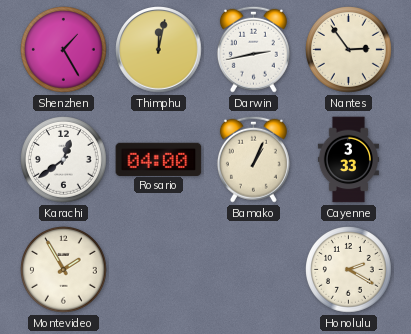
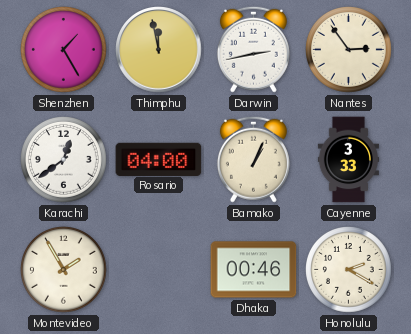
Thimphu: 12:02 -> 11:58
Dhaka: none -> 00:46
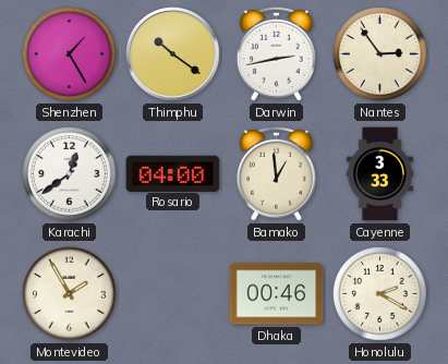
Thimphu: 11:58 -> 10:21
Bamako: 1:04 -> 12:59
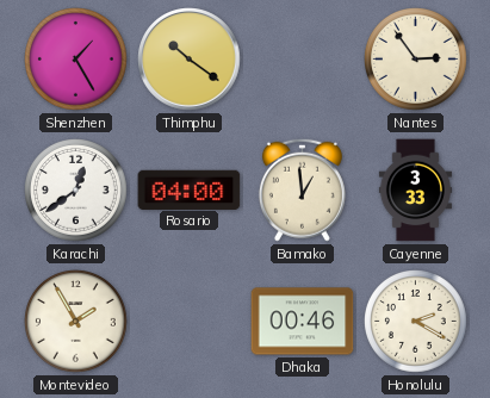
Darwin: 2:43 -> none
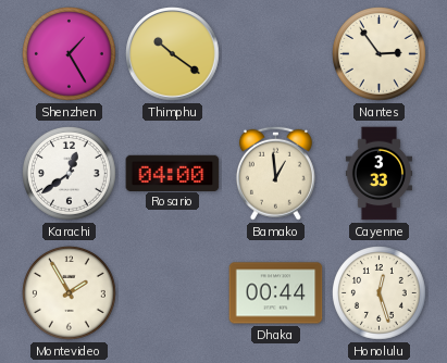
Dhaka: 00:46 -> 00:44
Honolulu: 2:20 -> 12:27
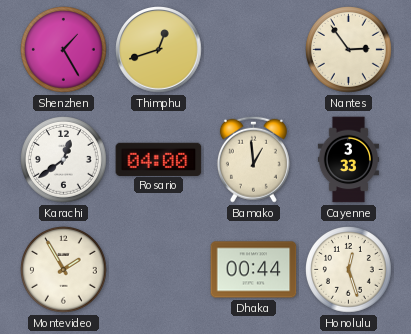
Thimphu: 10:21 -> 12:42
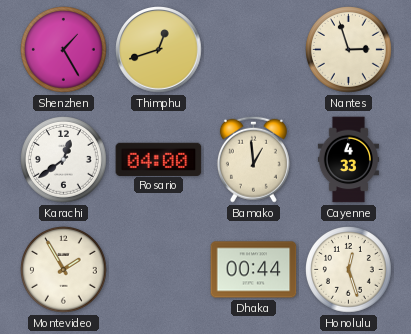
Nantes: 2:54 -> 2:57
Cayenne: 3:33 -> 4:33
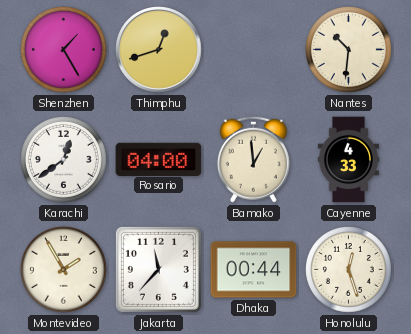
Nantes: 2:57 -> 10:31
Jakarta: none -> 11:37
